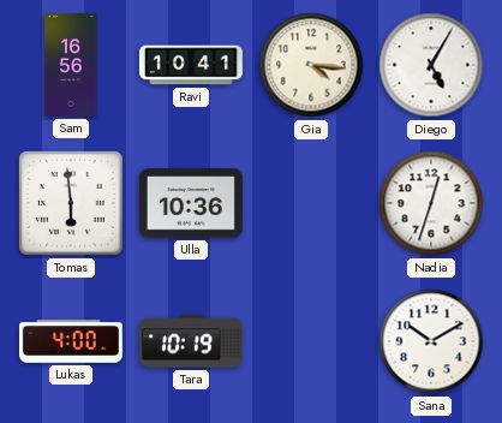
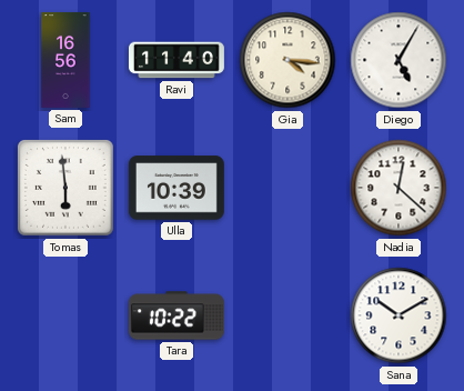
Ravi: 10:41 -> 11:40
Ulla: 10:36 -> 10:39
Nadia: 12:33 -> 12:22
Lukas: 4:00 -> none
Tara: 10:19 -> 10:22
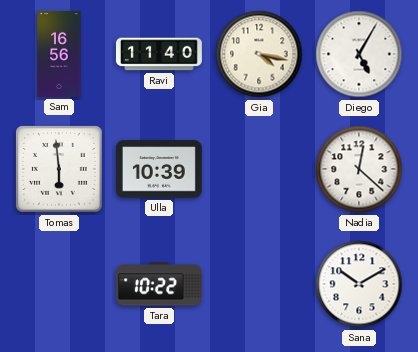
Gia: 4:16 -> 4:17
